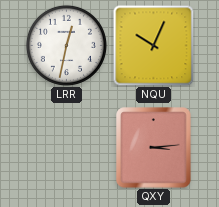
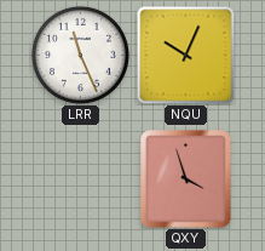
LRR: 12:32 -> 11:26
QXY: 3:14 -> 3:57
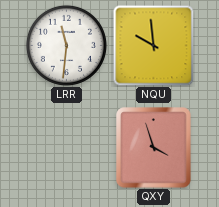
LRR: 11:26 -> 11:31
NQU: 10:04 -> 9:59
